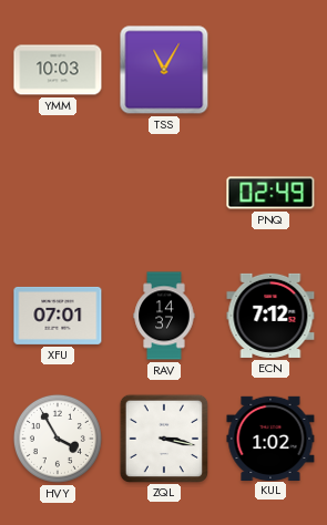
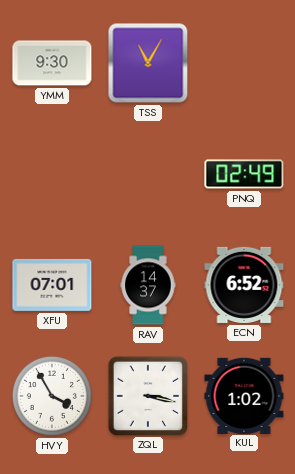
YMM: 10:03 -> 9:30
ECN: 7:12 -> 6:52
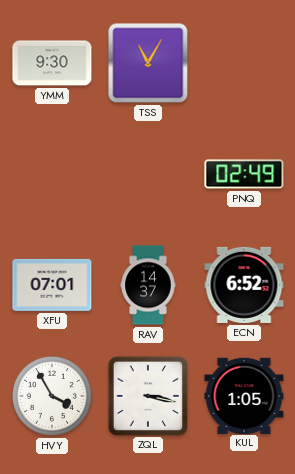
KUL: 1:02 -> 1:05
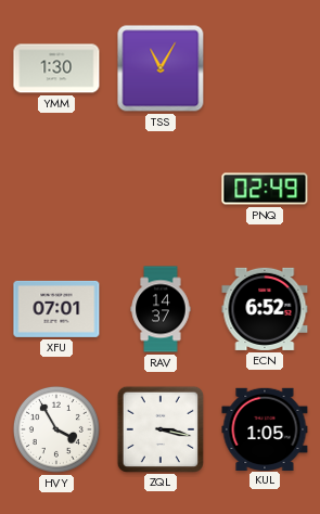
YMM: 9:30 -> 1:30
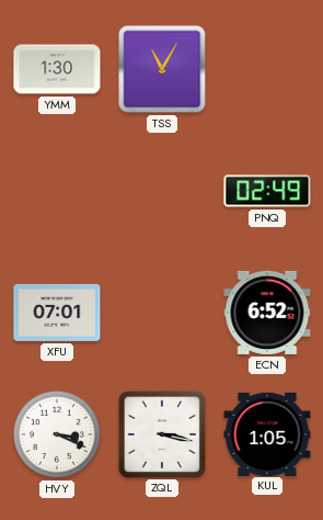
RAV: 14:37 -> none
HVY: 3:55 -> 3:19
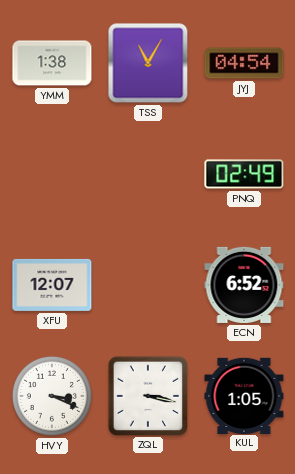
YMM: 1:30 -> 1:38
JYJ: none -> 04:54
XFU: 07:01 -> 12:07
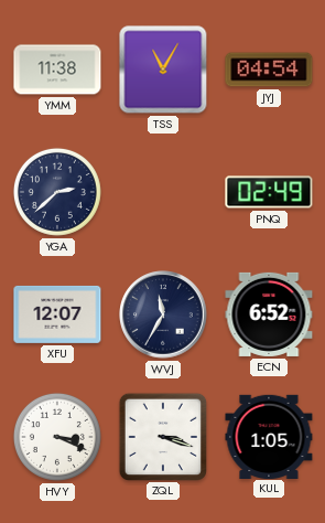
YMM: 1:38 -> 11:38
YGA: none -> 2:38
WVJ: none -> 11:35
ZQL: 3:17 -> 3:18
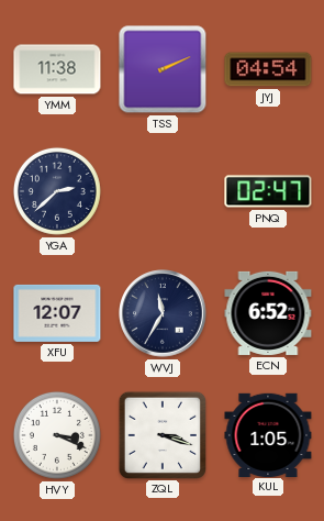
TSS: 11:05 -> 2:11
PNQ: 02:49 -> 02:47
